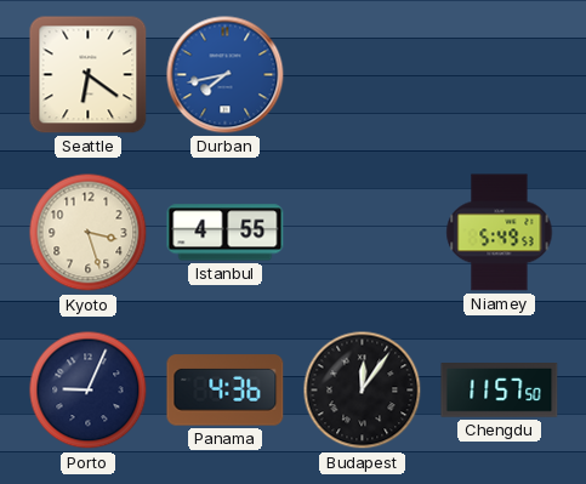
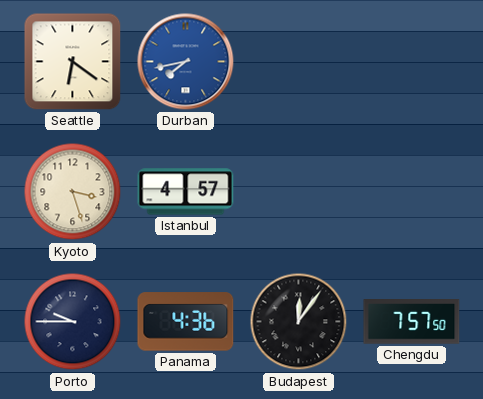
Istanbul: 4:55 -> 4:57
Niamey: 5:49 -> none
Porto: 9:04 -> 9:45
Chengdu: 11:57 -> 7:57
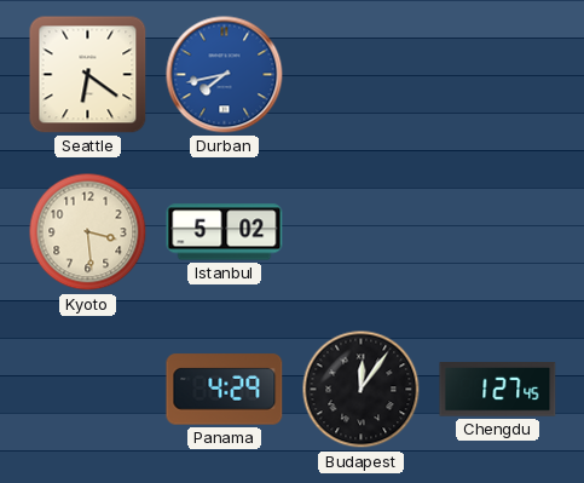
Kyoto: 3:27 -> 3:29
Istanbul: 4:57 -> 5:02
Porto: 9:45 -> none
Panama: 4:36 -> 4:29
Chengdu: 7:57 -> 1:27
